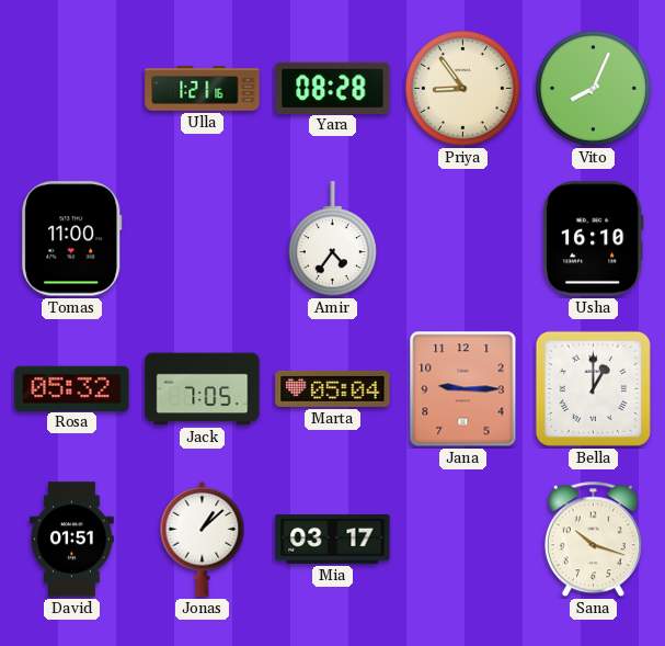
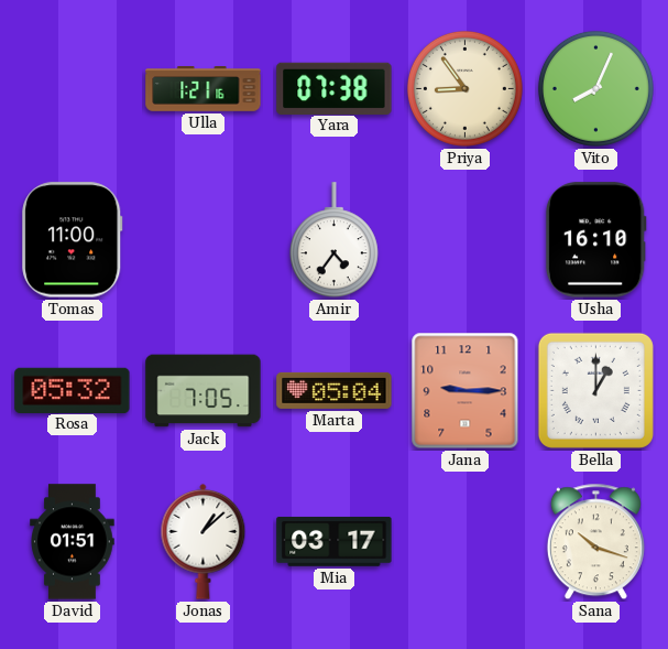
Yara: 08:28 -> 07:38
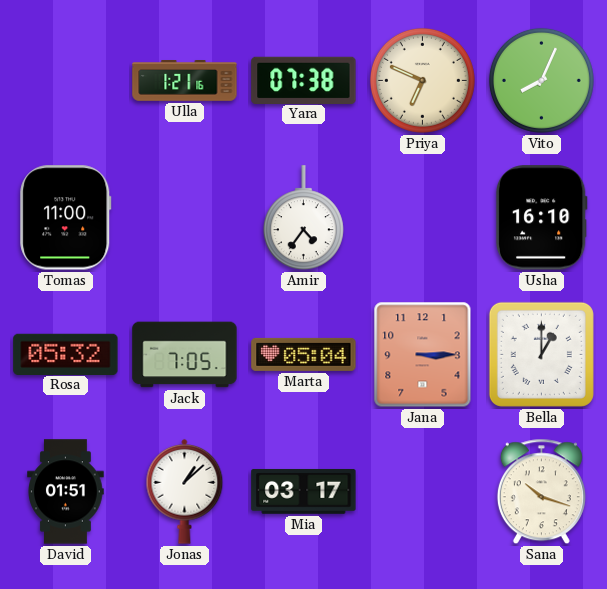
Priya: 8:54 -> 6:49
Jana: 9:15 -> 3:15
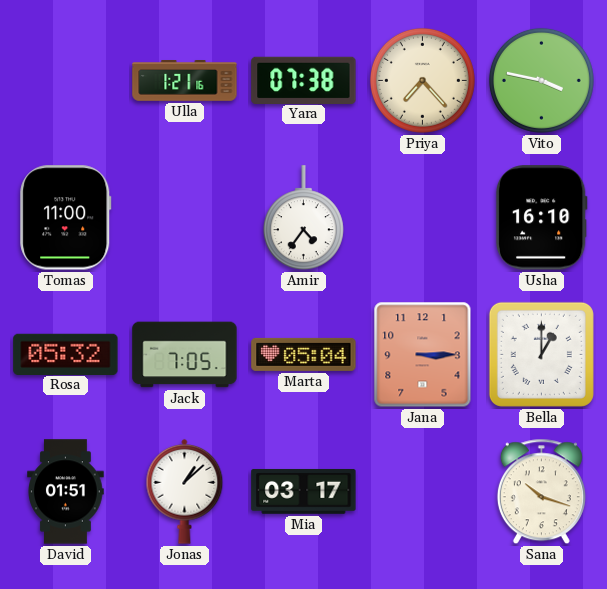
Priya: 6:49 -> 7:23
Vito: 8:04 -> 3:47
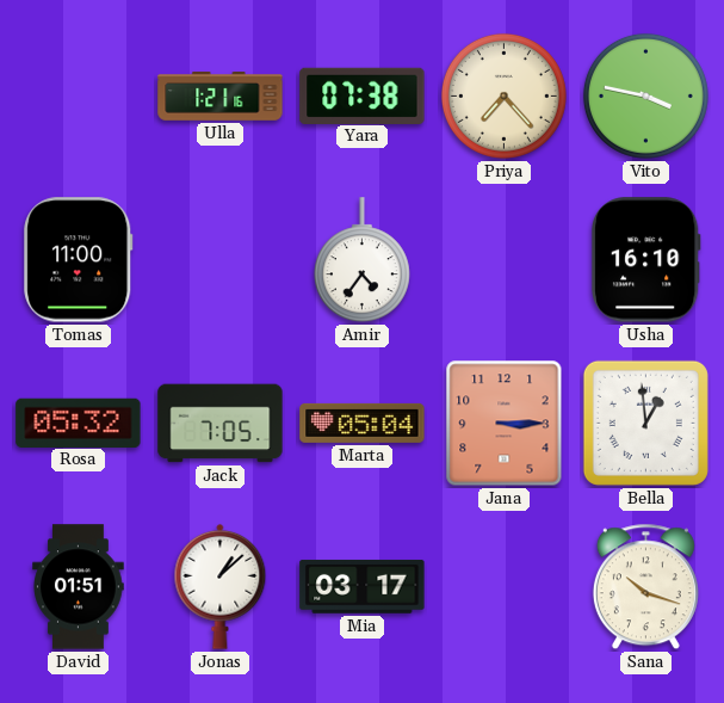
Bella: 1:00 -> 12:59
